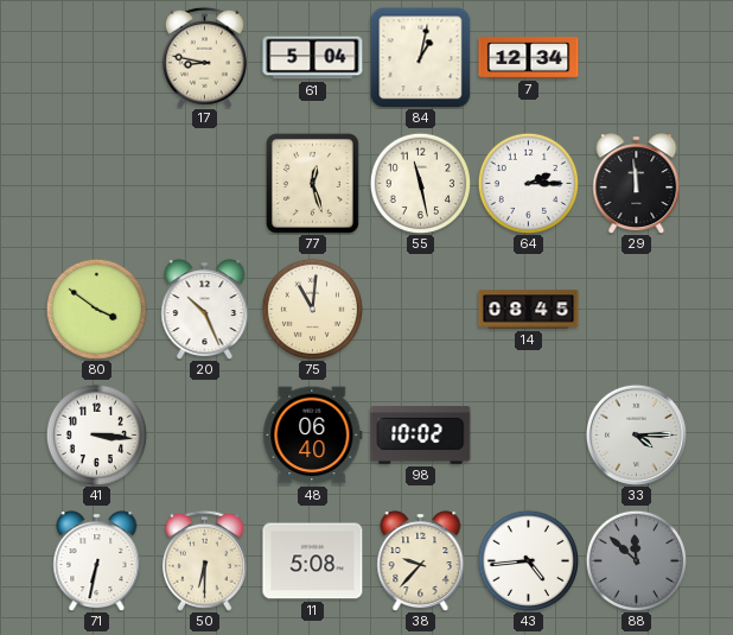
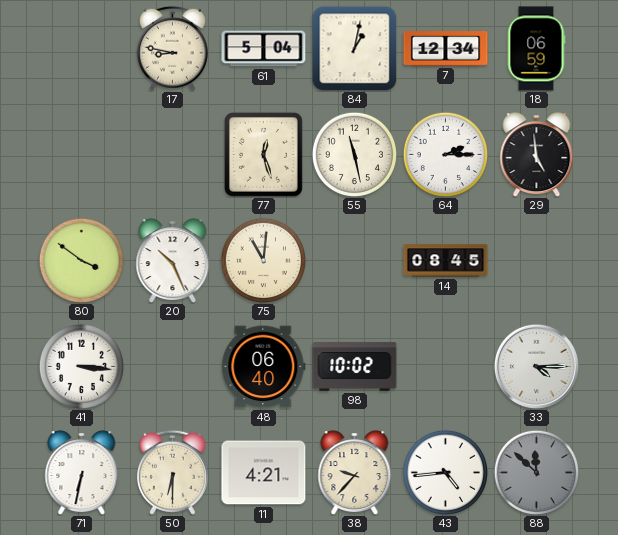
18: none -> 06:59
29: 11:59 -> 4:59
11: 5:08 -> 4:21
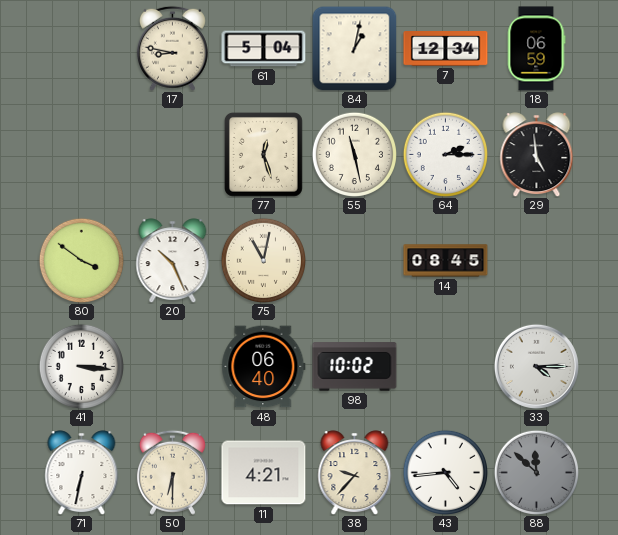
75: 11:01 -> 11:02
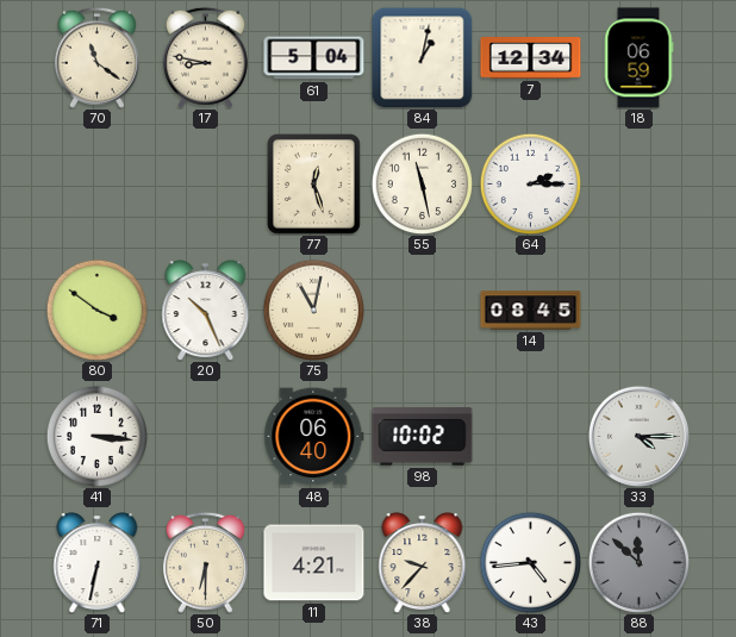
70: none -> 11:21
29: 4:59 -> none
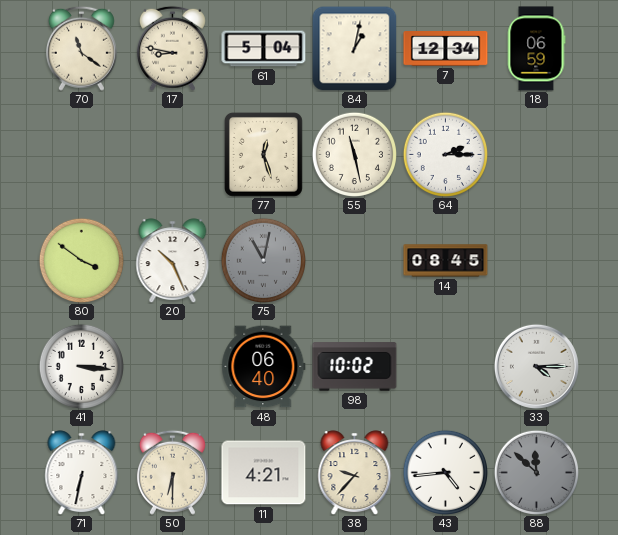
75 dial: cream -> grey
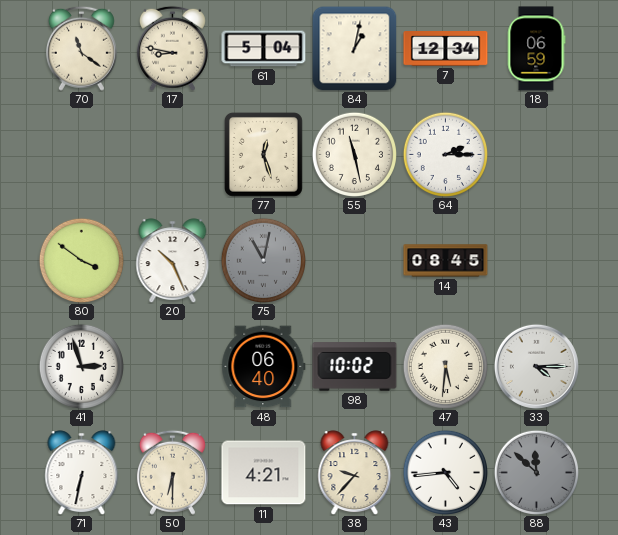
41: 3:16 -> 2:57
47: none -> 5:31
